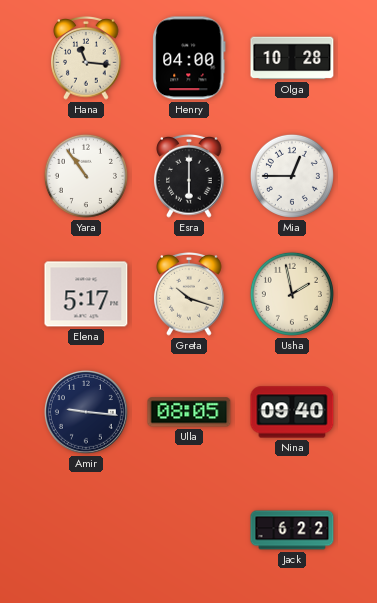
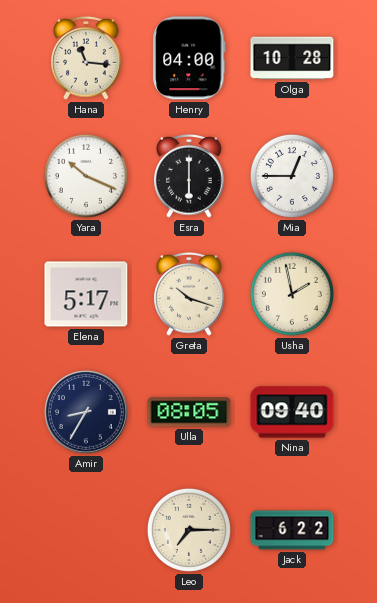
Yara: 10:54 -> 10:19
Amir: 9:16 -> 8:35
Leo: none -> 7:15
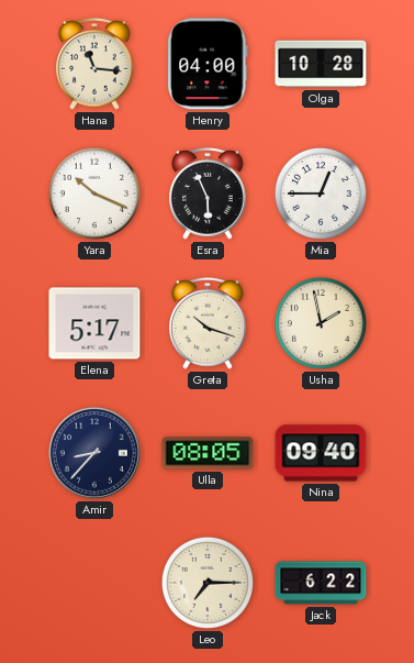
Esra: 6:00 -> 5:56
Amir: 8:35 -> 8:37
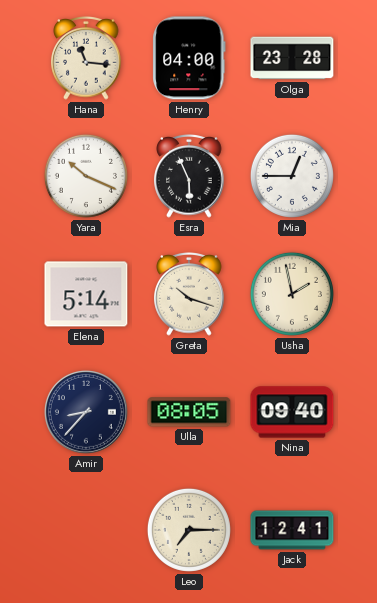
Olga: 10:28 -> 23:28
Elena: 5:17 -> 5:14
Jack: 6:22 -> 12:41
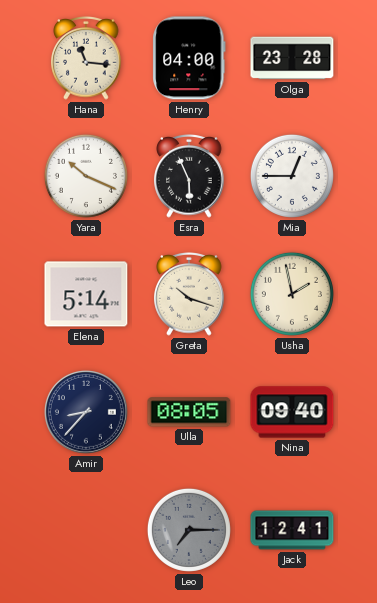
Leo dial: cream -> grey
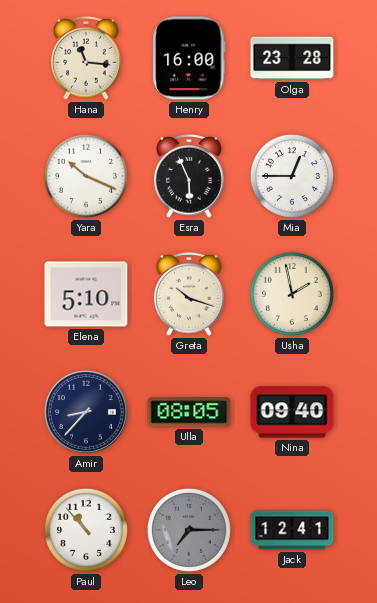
Henry: 04:00 -> 16:00
Elena: 5:14 -> 5:10
Paul: none -> 10:53
